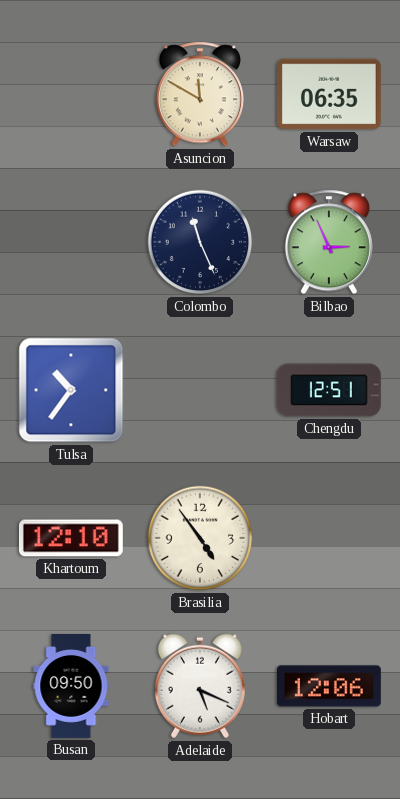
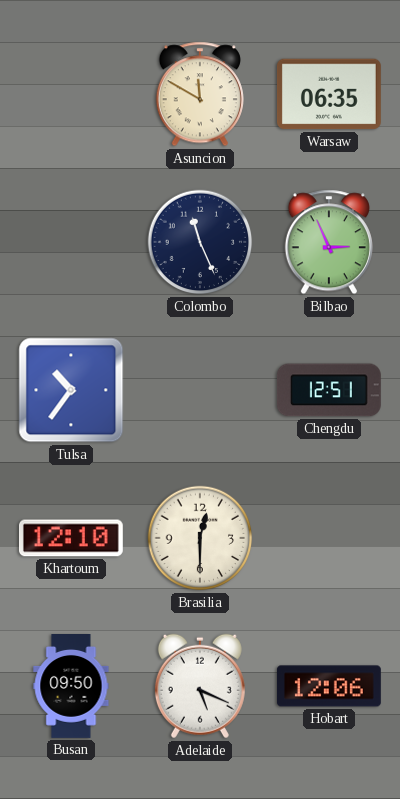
Brasilia: 4:54 -> 12:30
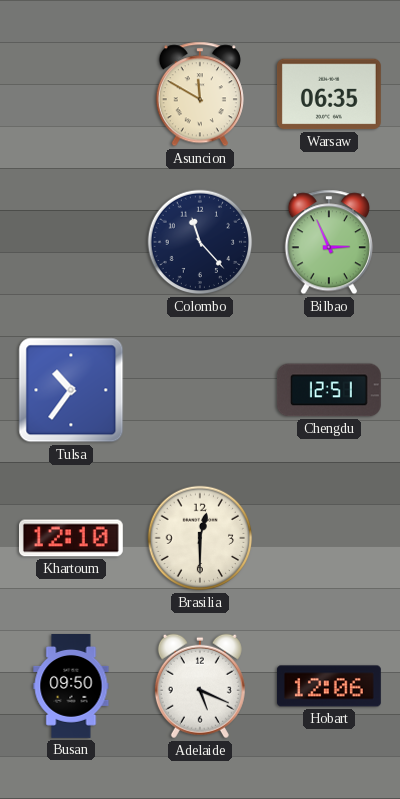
Colombo: 11:26 -> 11:23
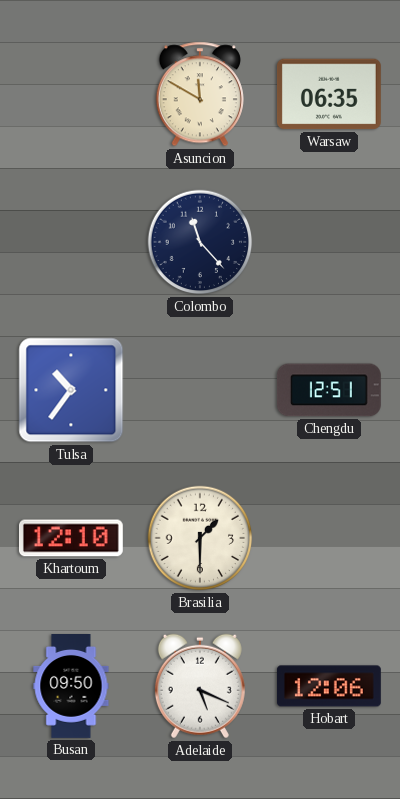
Bilbao: 2:56 -> none
Brasilia: 12:30 -> 1:30
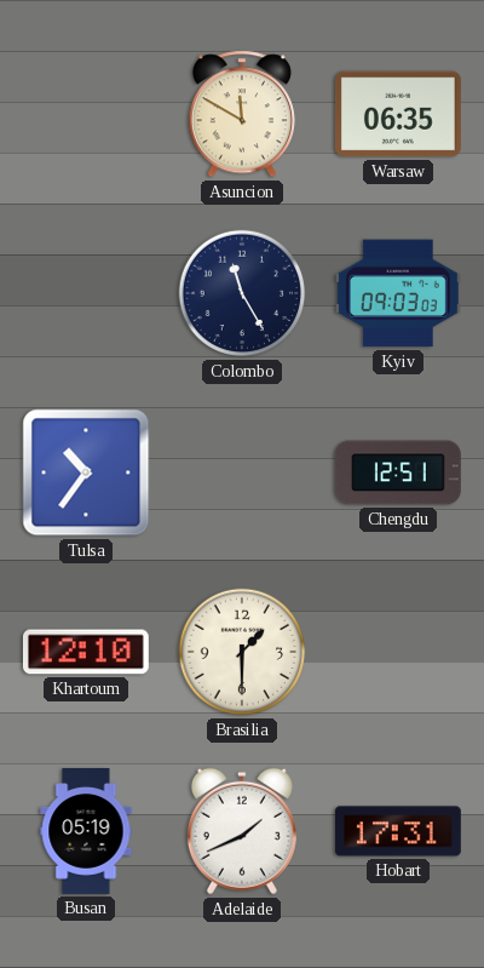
Colombo: 11:23 -> 11:25
Kyiv: none -> 09:03
Busan: 09:50 -> 05:19
Adelaide: 5:19 -> 1:41
Hobart: 12:06 -> 17:31
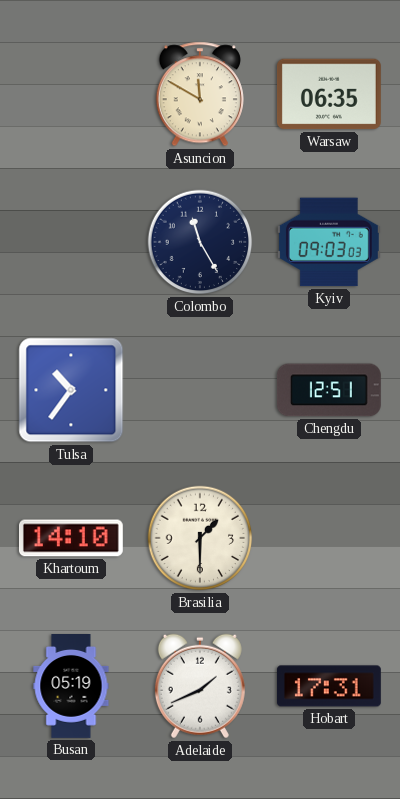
Khartoum: 12:10 -> 14:10
